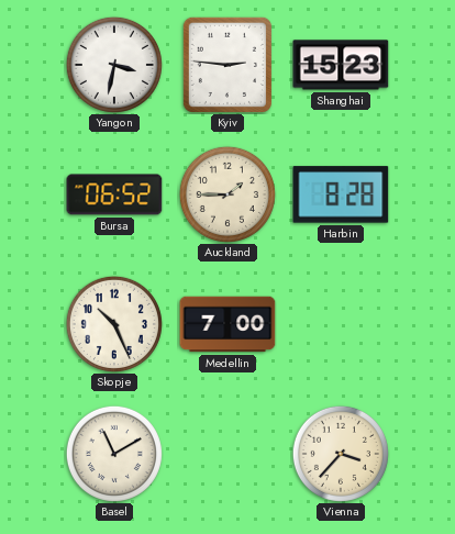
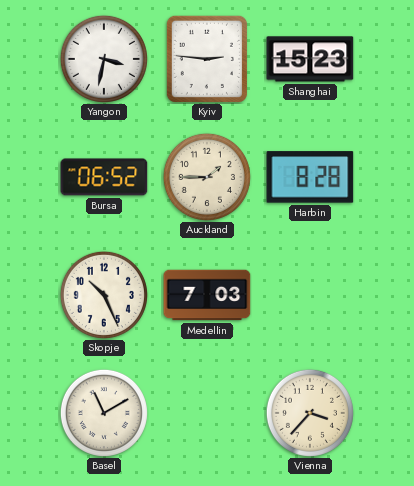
Medellin: 7:00 -> 7:03
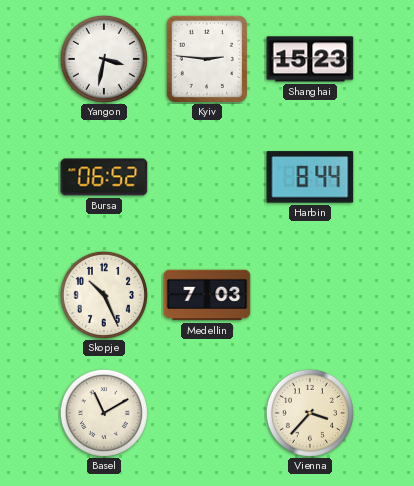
Auckland: 1:45 -> none
Harbin: 8:28 -> 8:44
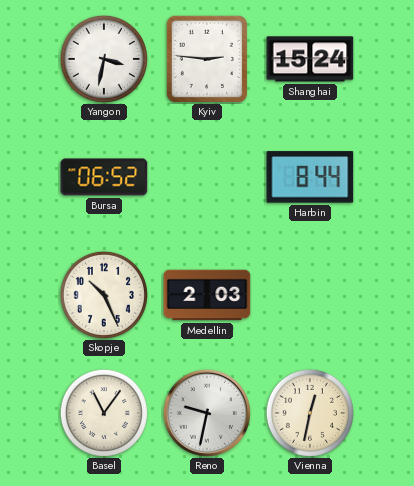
Shanghai: 15:23 -> 15:24
Medellin: 7:03 -> 2:03
Basel: 11:10 -> 11:06
Reno: none -> 9:32
Vienna: 3:37 -> 12:32
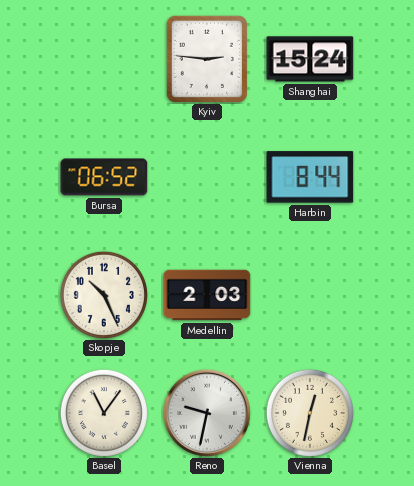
Yangon: 3:32 -> none
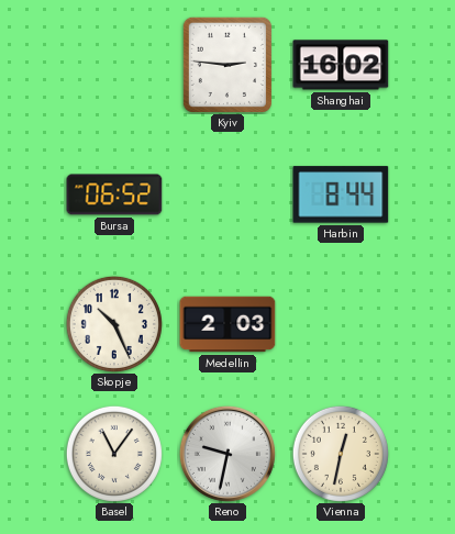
Shanghai: 15:24 -> 16:02
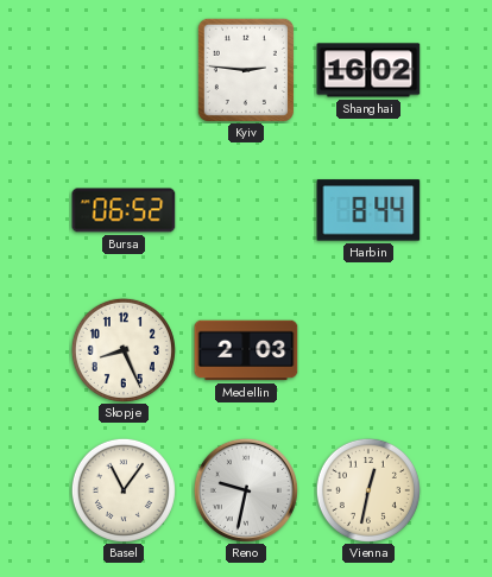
Skopje: 10:26 -> 8:26
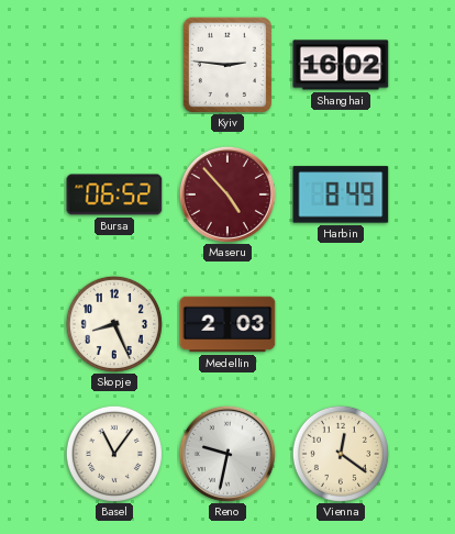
Maseru: none -> 4:53
Harbin: 8:44 -> 8:49
Vienna: 12:32 -> 12:21
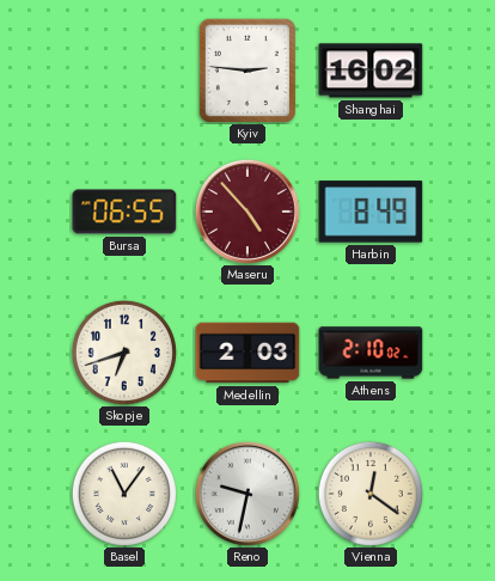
Bursa: 06:52 -> 06:55
Skopje: 8:26 -> 6:42
Athens: none -> 2:10
